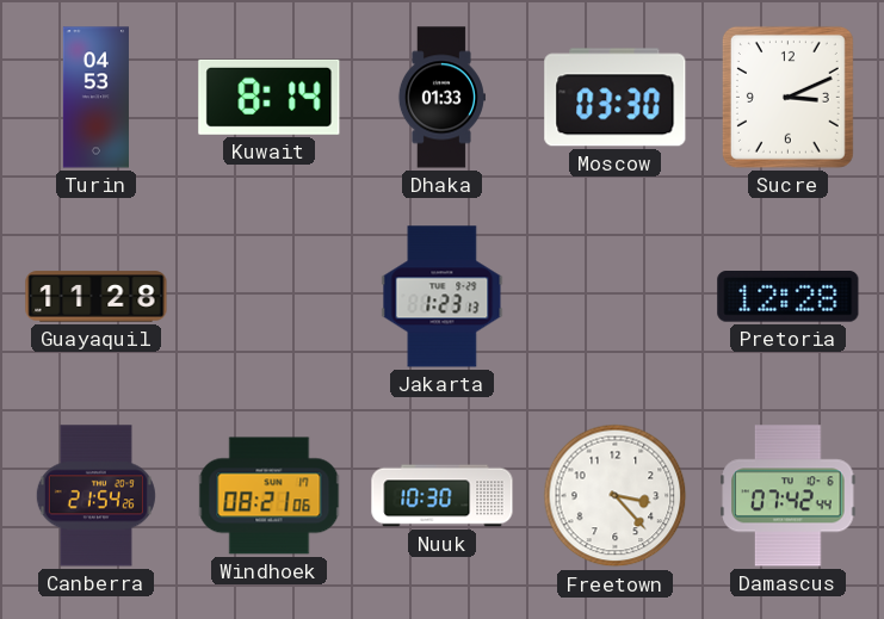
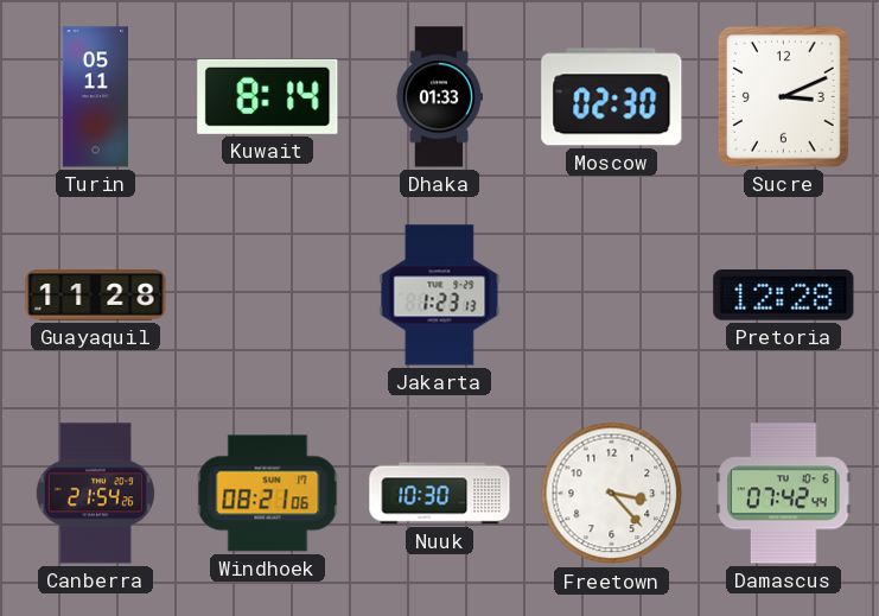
Turin: 04:53 -> 05:11
Moscow: 03:30 -> 02:30
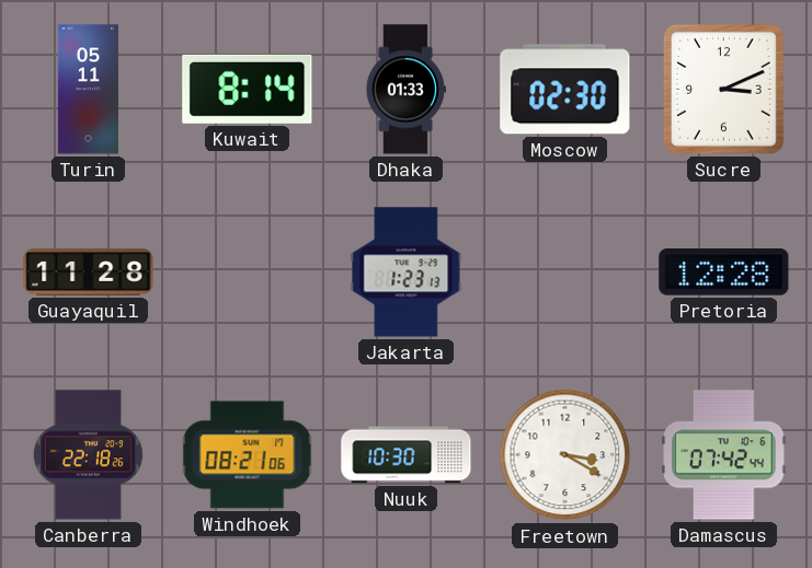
Canberra: 21:54 -> 22:18
Freetown: 3:23 -> 3:20
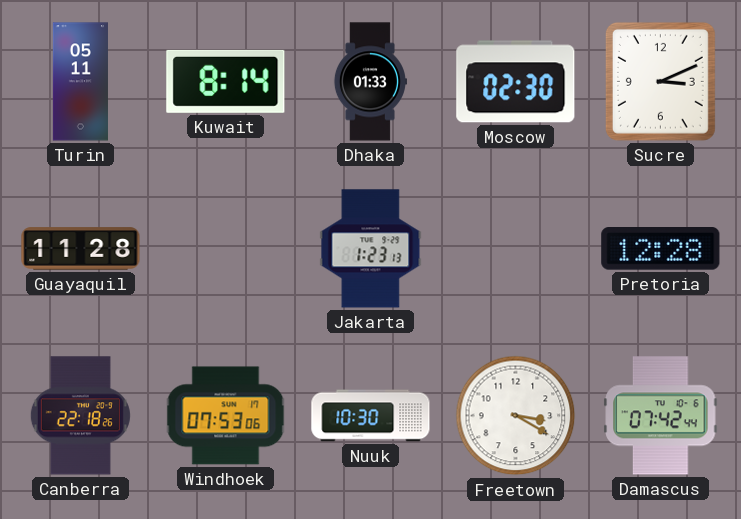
Windhoek: 08:21 -> 07:53
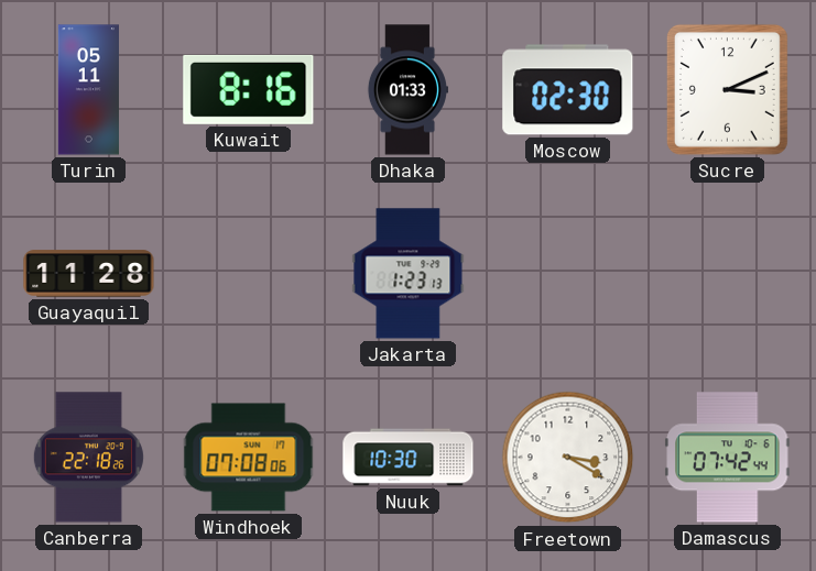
Kuwait: 8:14 -> 8:16
Pretoria: 12:28 -> none
Windhoek: 07:53 -> 07:08
